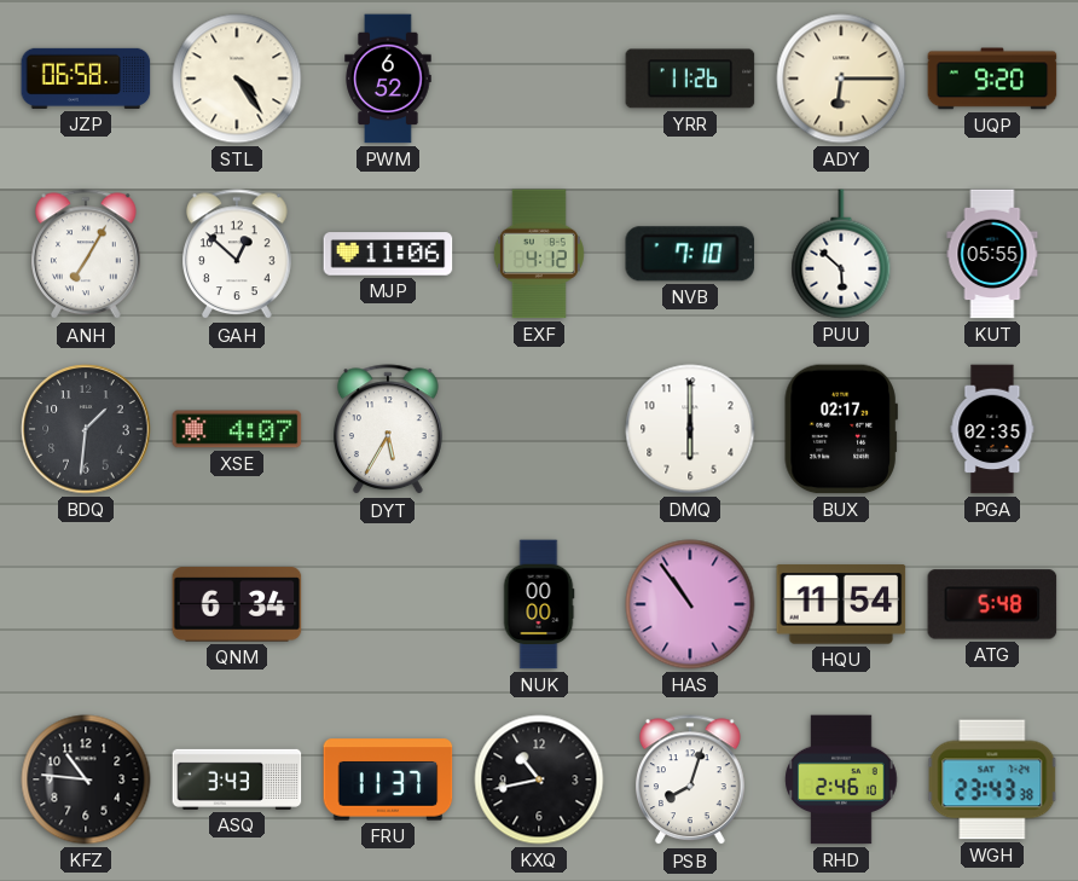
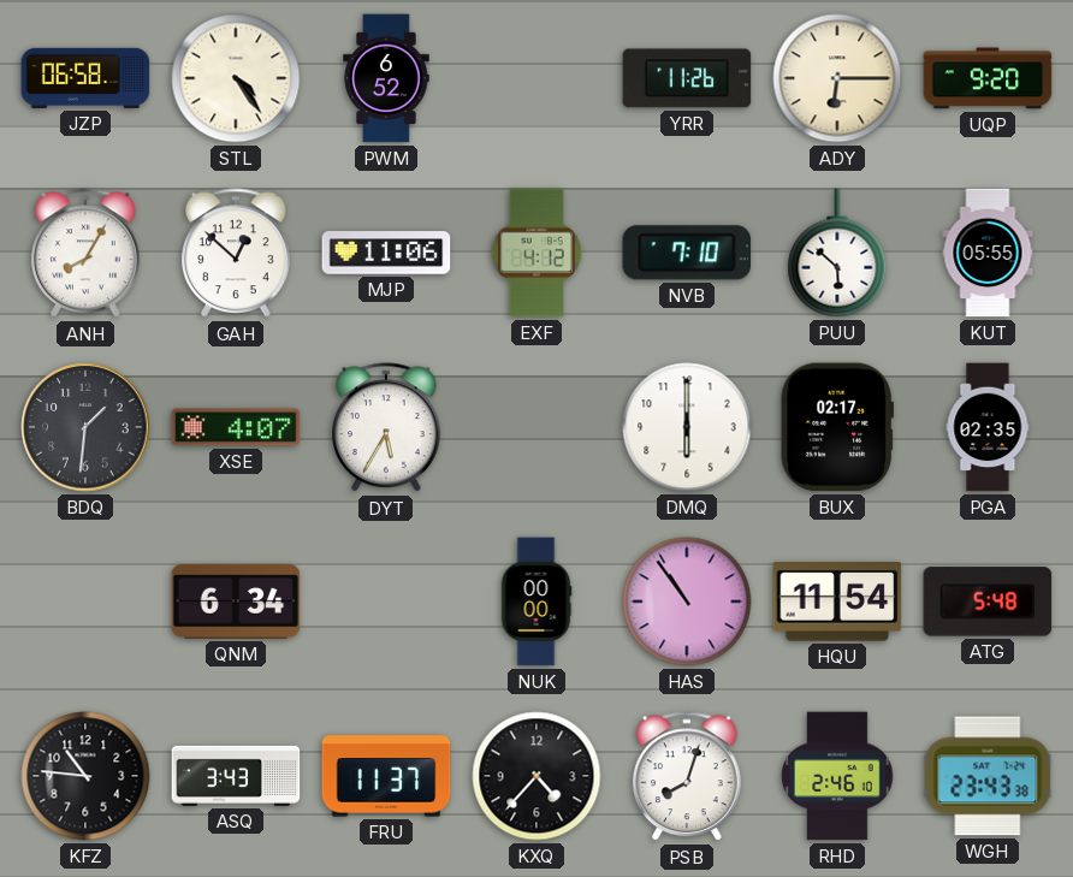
ANH: 7:05 -> 8:05
KXQ: 10:43 -> 4:37
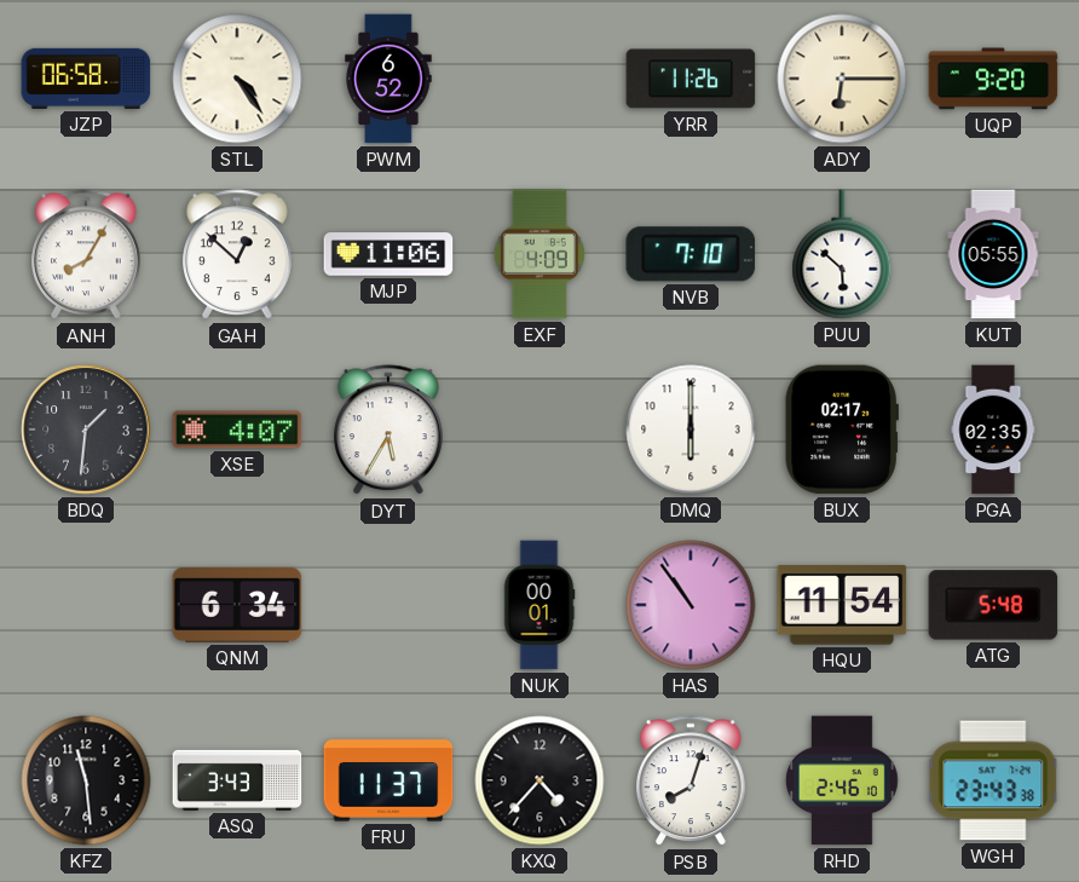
EXF: 4:12 -> 4:09
NUK: 00:00 -> 00:01
KFZ: 10:46 -> 11:29
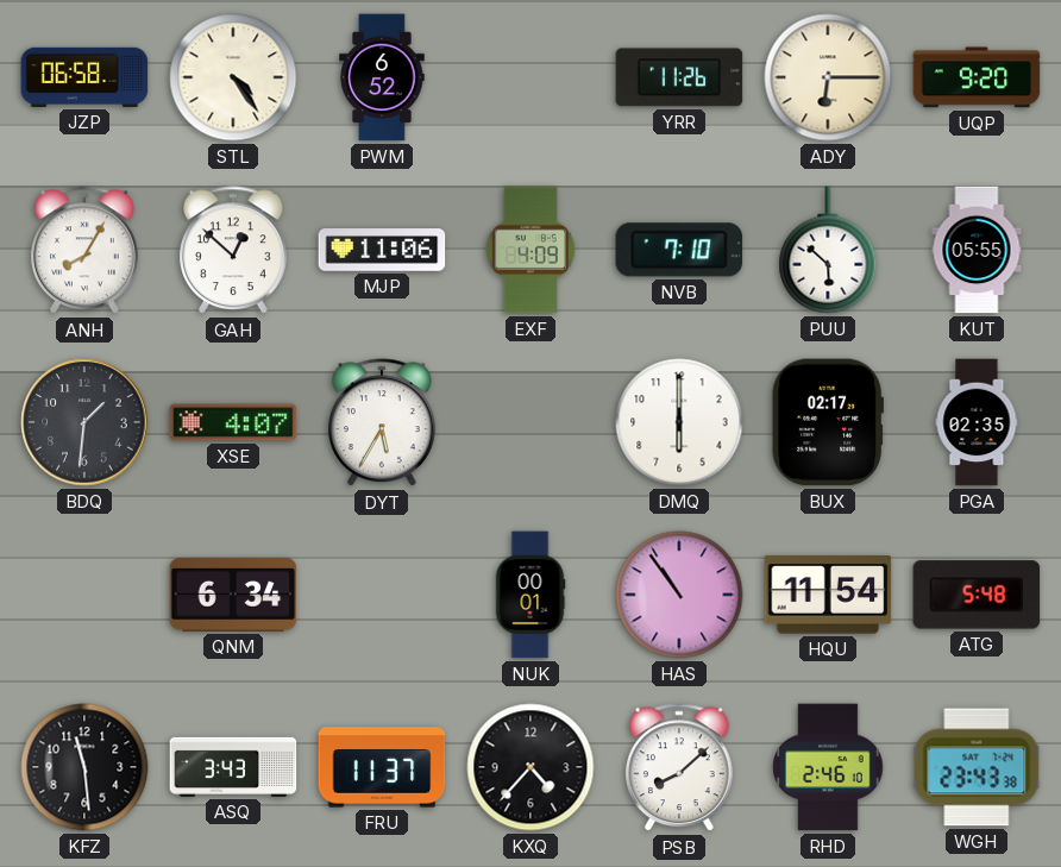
PSB: 8:03 -> 8:08
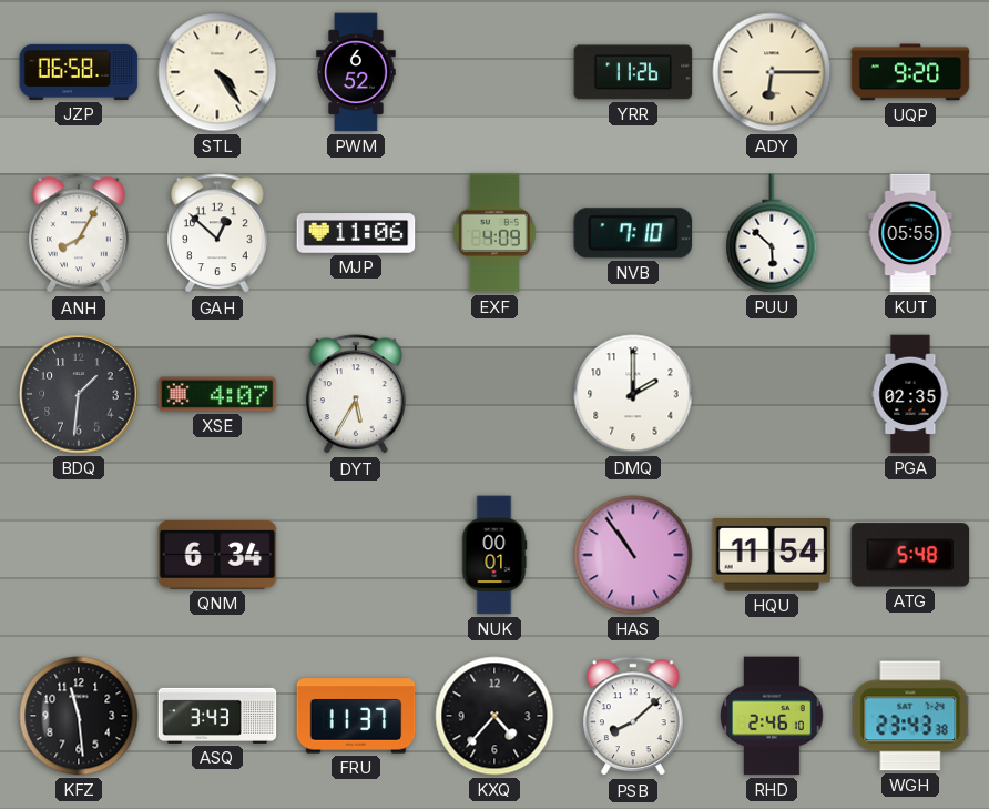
DMQ: 6:00 -> 2:00
BUX: 02:17 -> none
